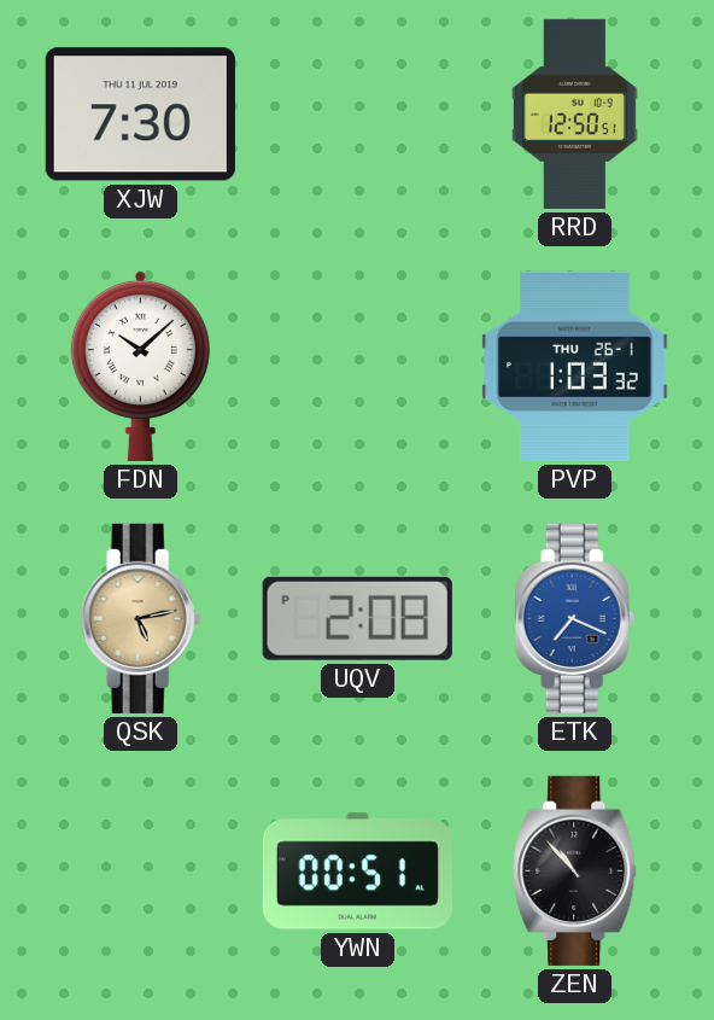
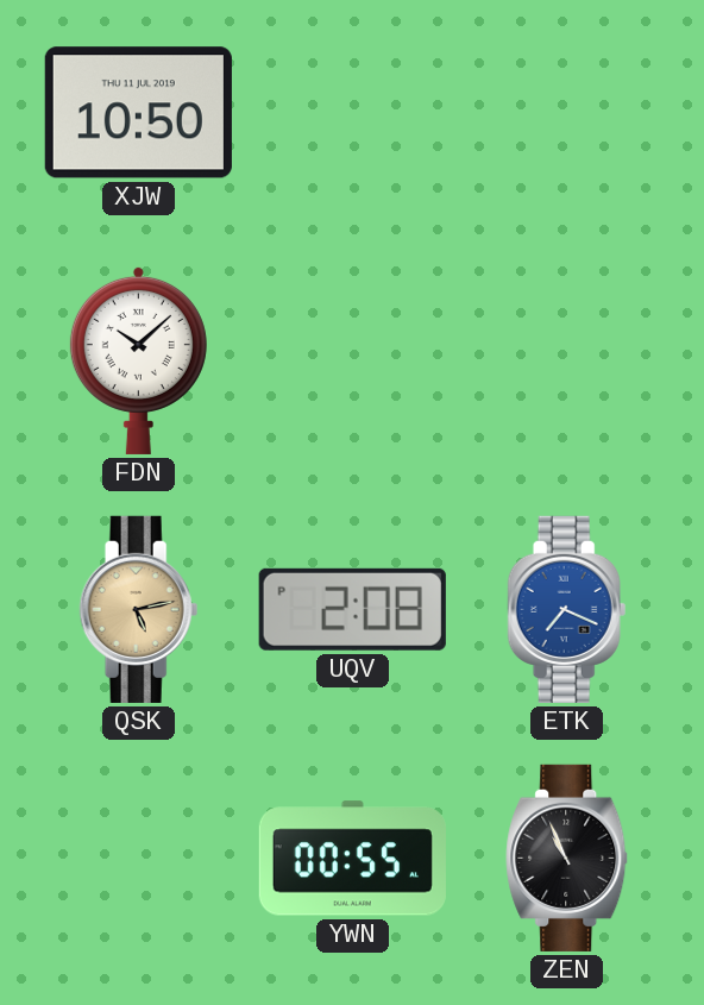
XJW: 7:30 -> 10:50
RRD: 12:50 -> none
PVP: 1:03 -> none
YWN: 00:51 -> 00:55
ZEN: 10:53 -> 10:56
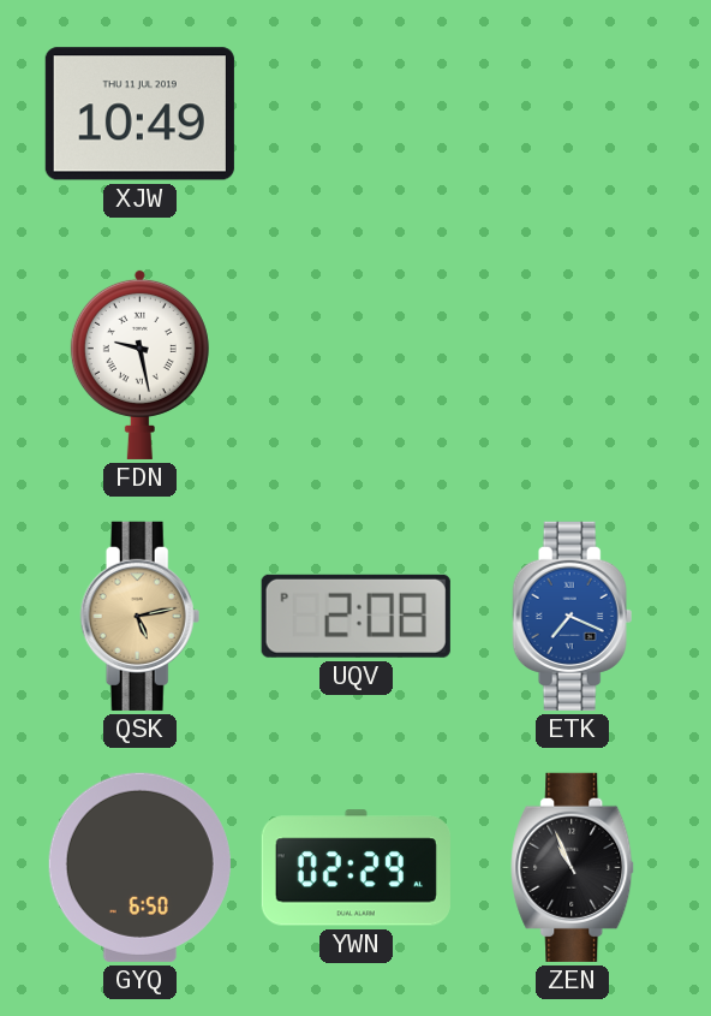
XJW: 10:50 -> 10:49
FDN: 10:08 -> 9:28
GYQ: none -> 6:50
YWN: 00:55 -> 02:29
